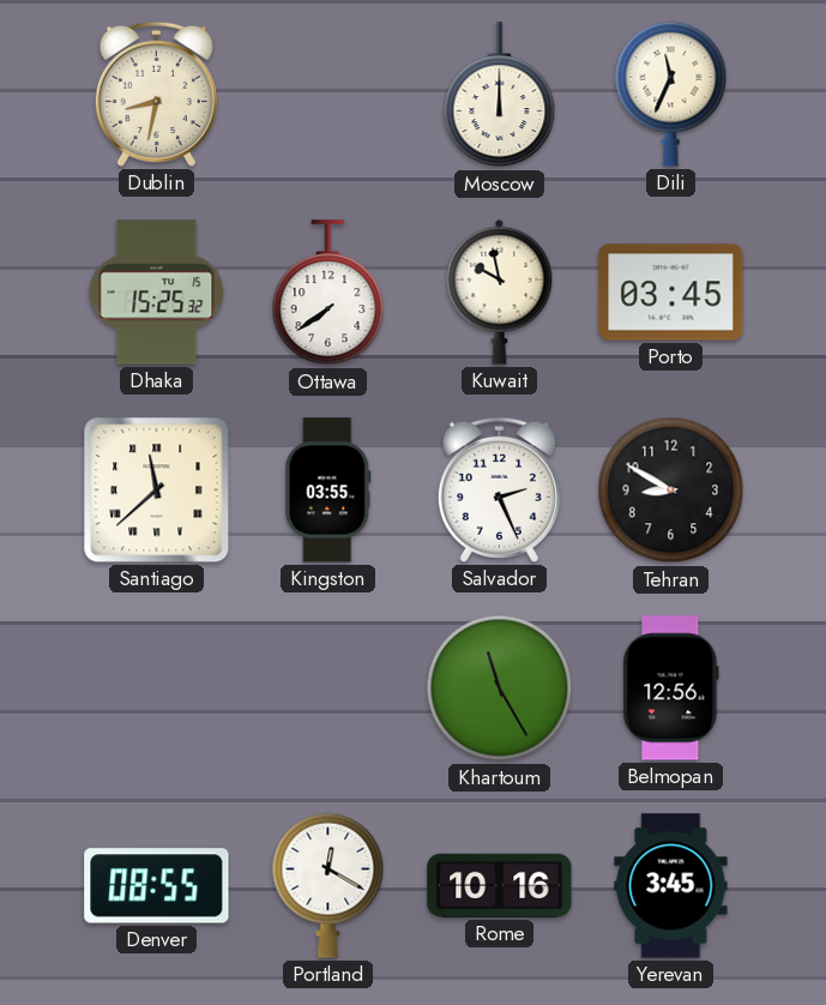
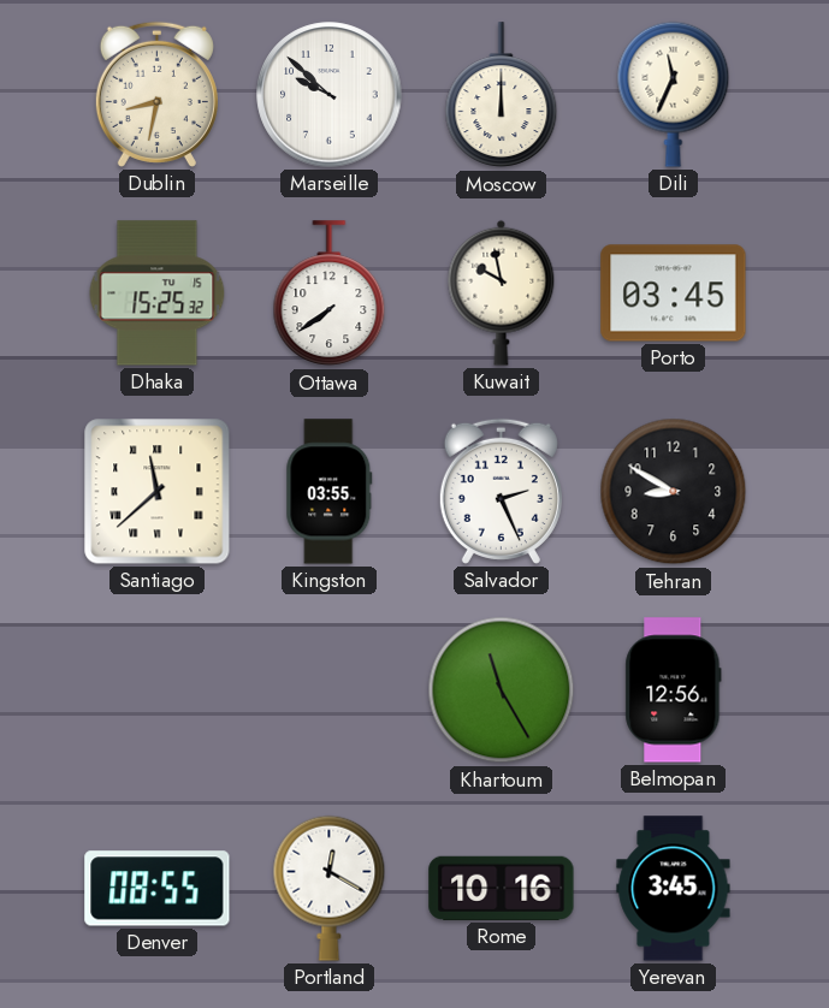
Marseille: none -> 9:52
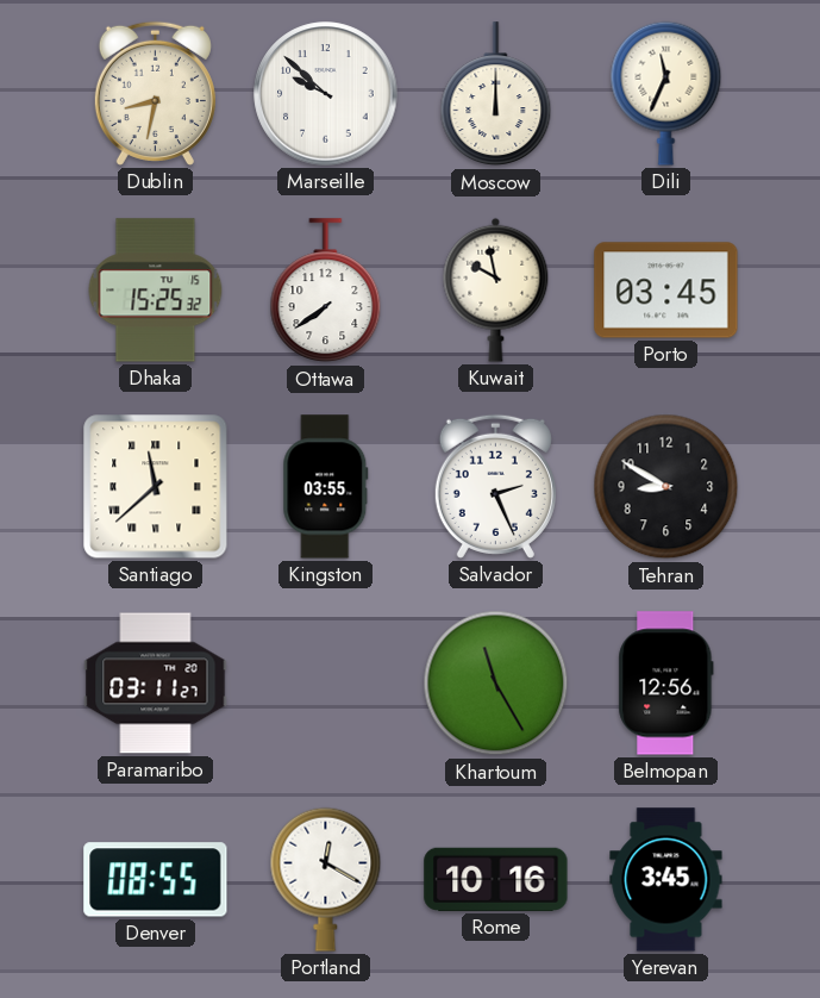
Paramaribo: none -> 03:11
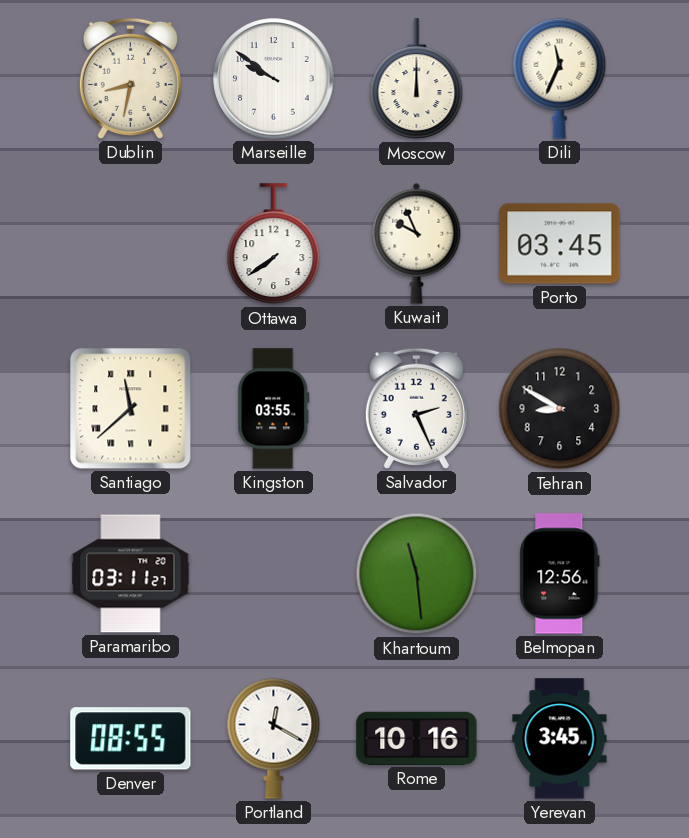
Marseille: 9:52 -> 9:51
Dhaka: 15:25 -> none
Kuwait: 9:58 -> 9:56
Khartoum: 11:25 -> 11:29
